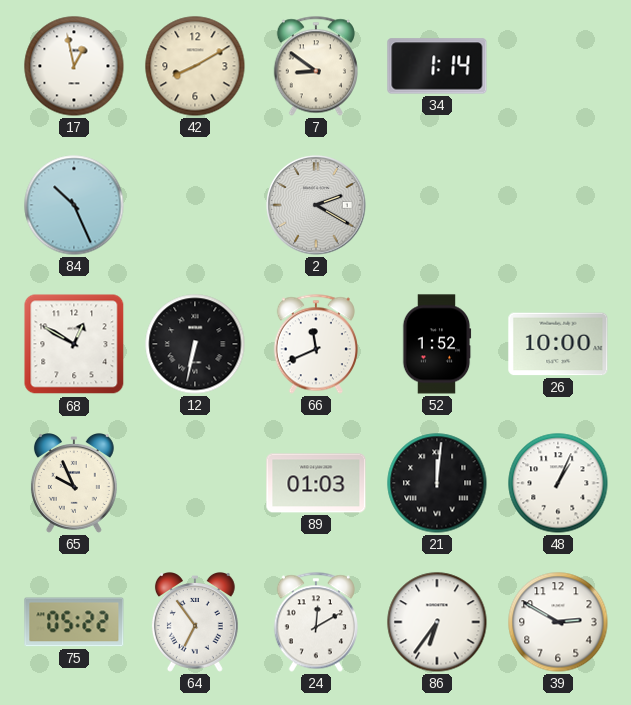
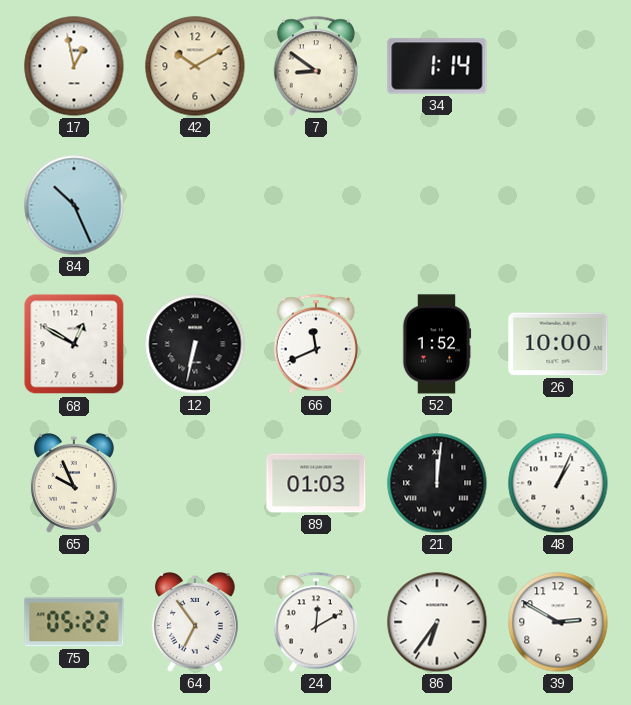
42: 8:10 -> 10:10
2: 2:20 -> none
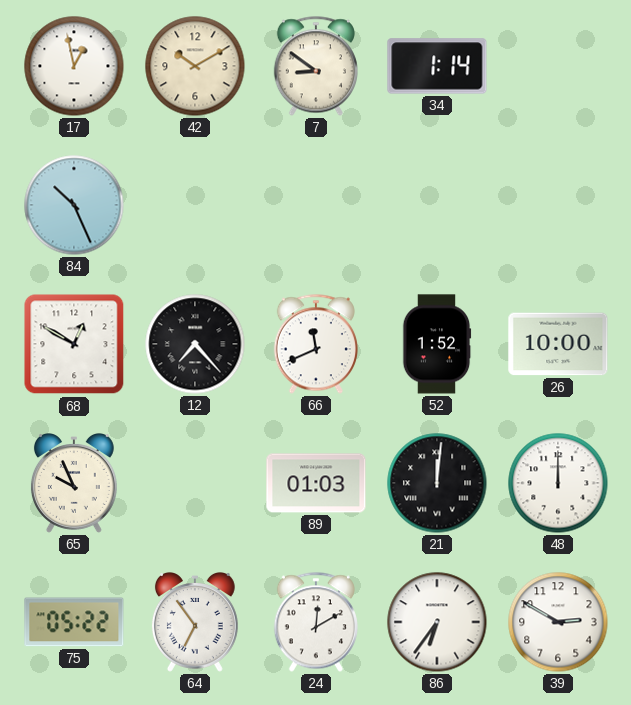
12: 6:32 -> 7:23
48: 1:04 -> 12:00
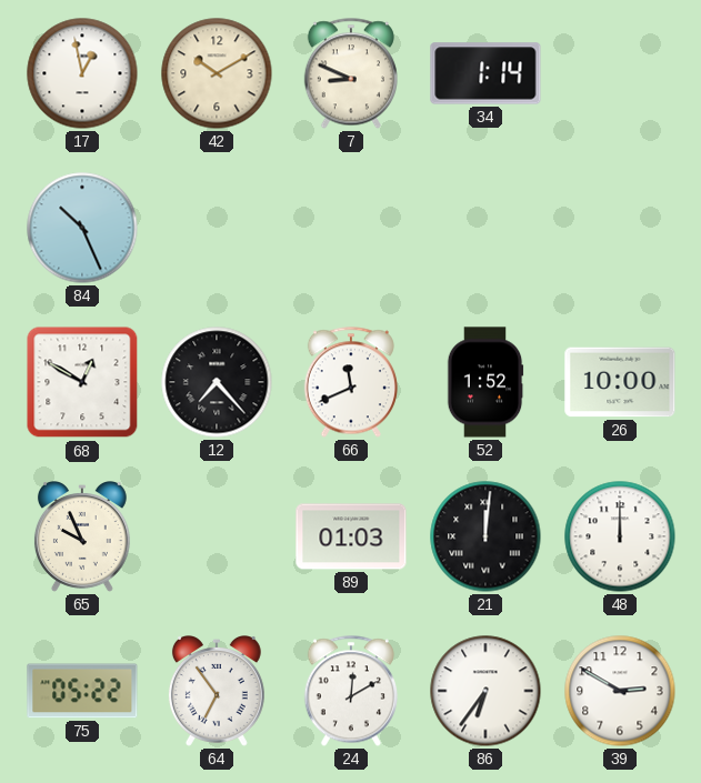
7: 8:51 -> 8:49
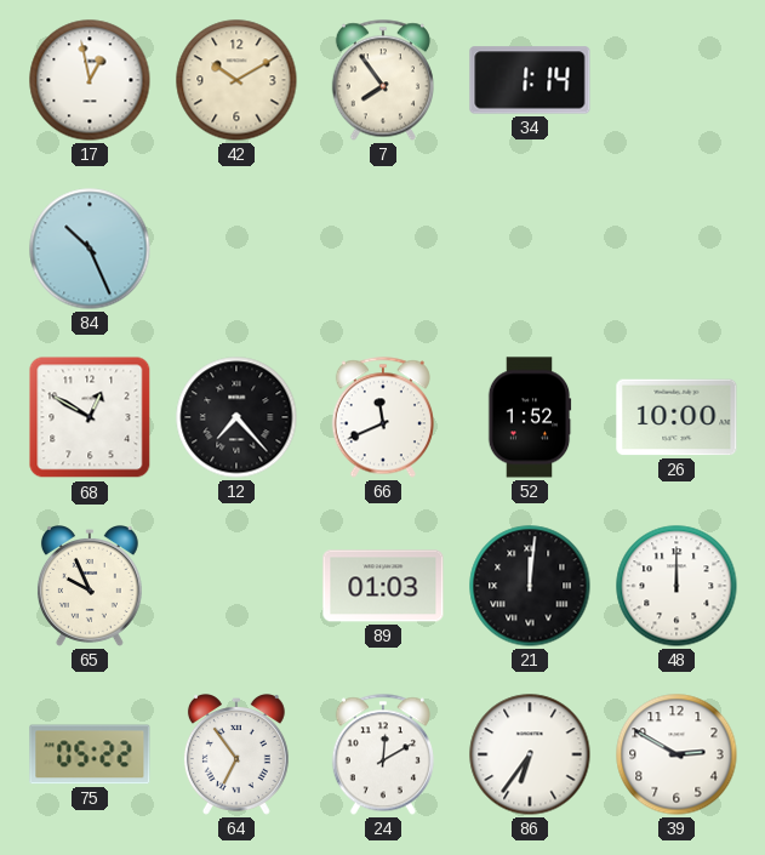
7: 8:49 -> 7:54
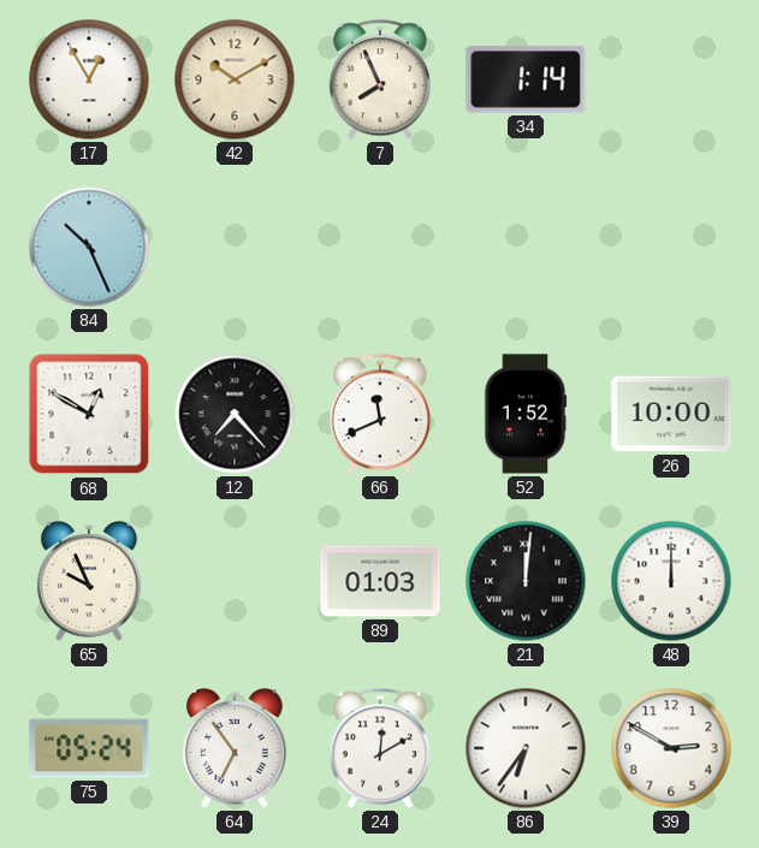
17: 12:58 -> 12:55
7: 7:54 -> 7:56
75: 05:22 -> 05:24
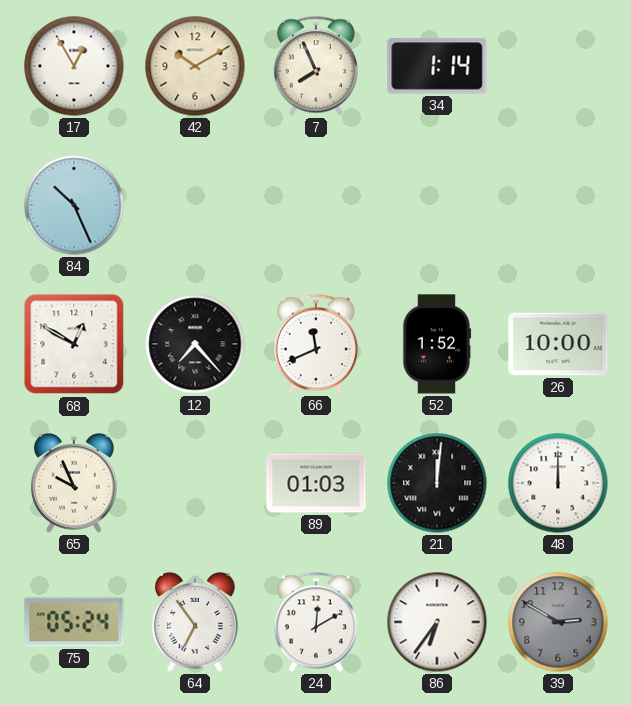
39 dial: white -> grey
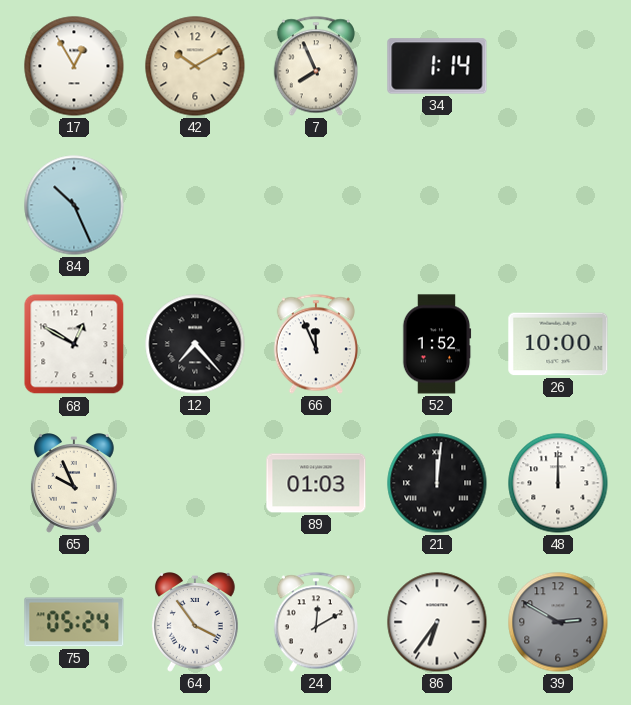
66: 11:41 -> 11:56
64: 6:54 -> 3:54
